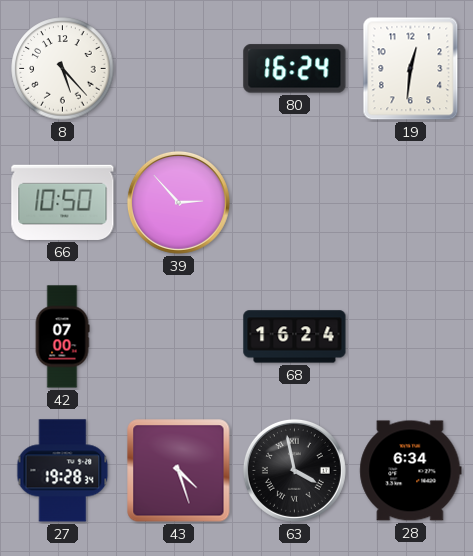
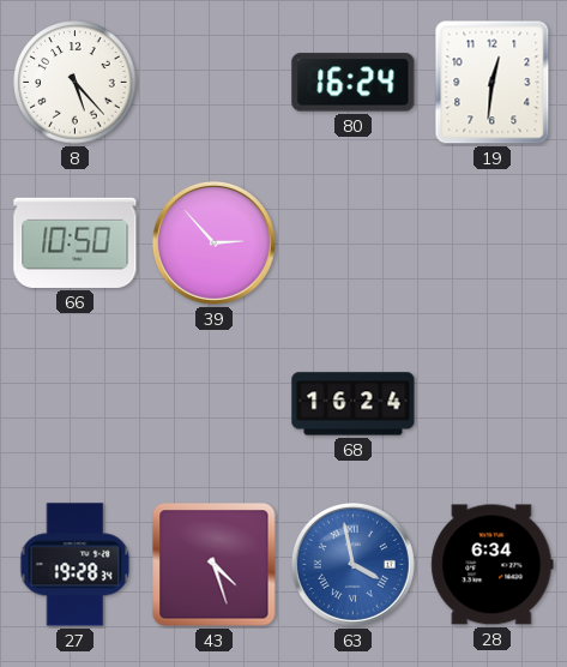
42: 07:00 -> none
63 dial: black -> blue
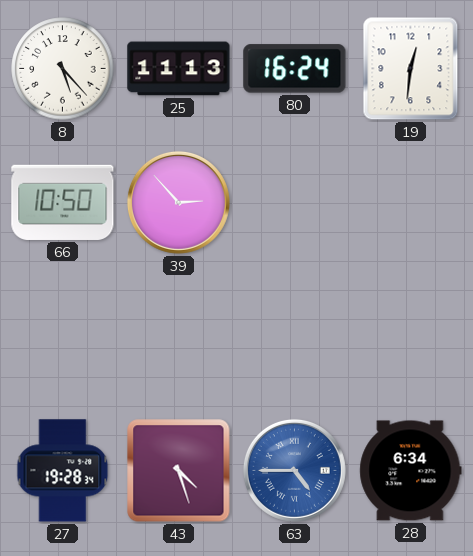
25: none -> 11:13
68: 16:24 -> none
63: 3:58 -> 4:45
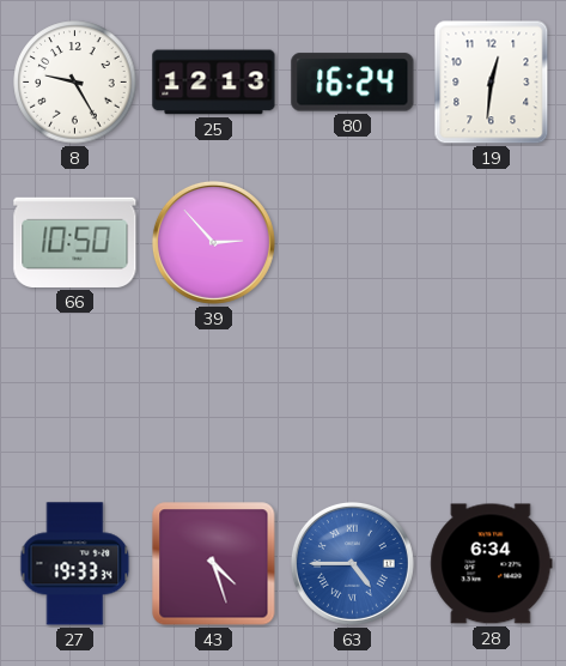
8: 5:23 -> 9:25
25: 11:13 -> 12:13
27: 19:28 -> 19:33
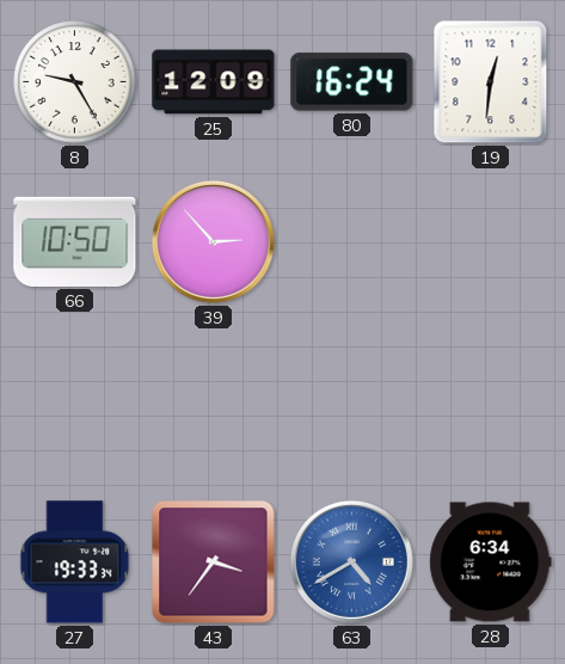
25: 12:13 -> 12:09
43: 4:27 -> 3:36
63: 4:45 -> 4:40
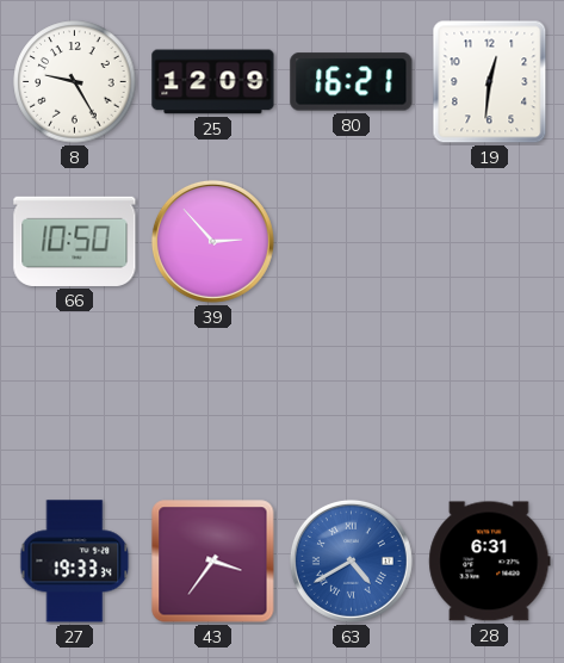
80: 16:24 -> 16:21
28: 6:34 -> 6:31
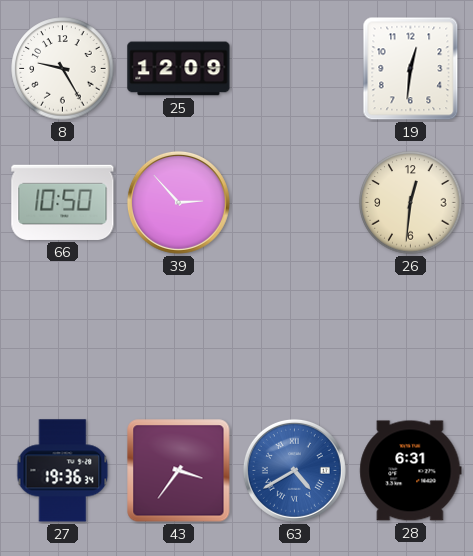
80: 16:21 -> none
26: none -> 12:31
27: 19:33 -> 19:36
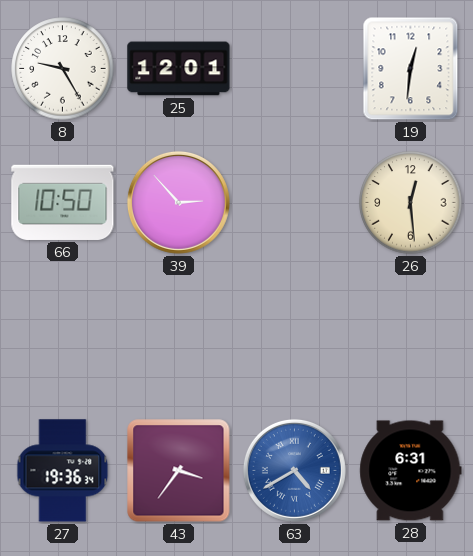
25: 12:09 -> 12:01
26: 12:31 -> 12:29
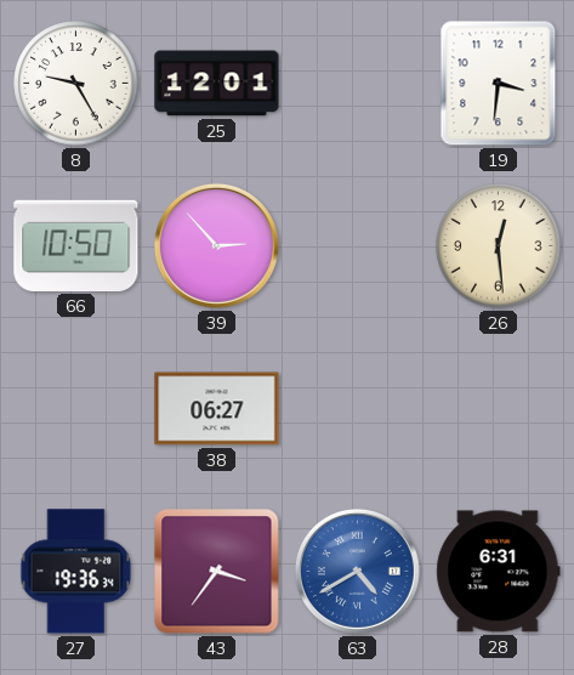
19: 12:31 -> 3:31
38: none -> 06:27
